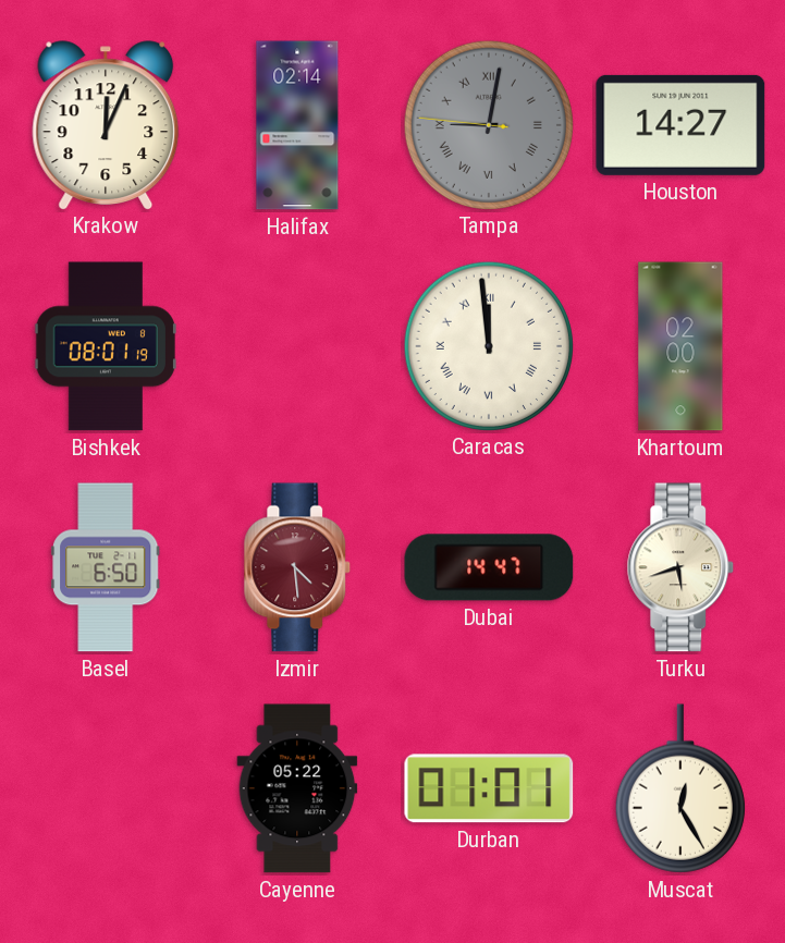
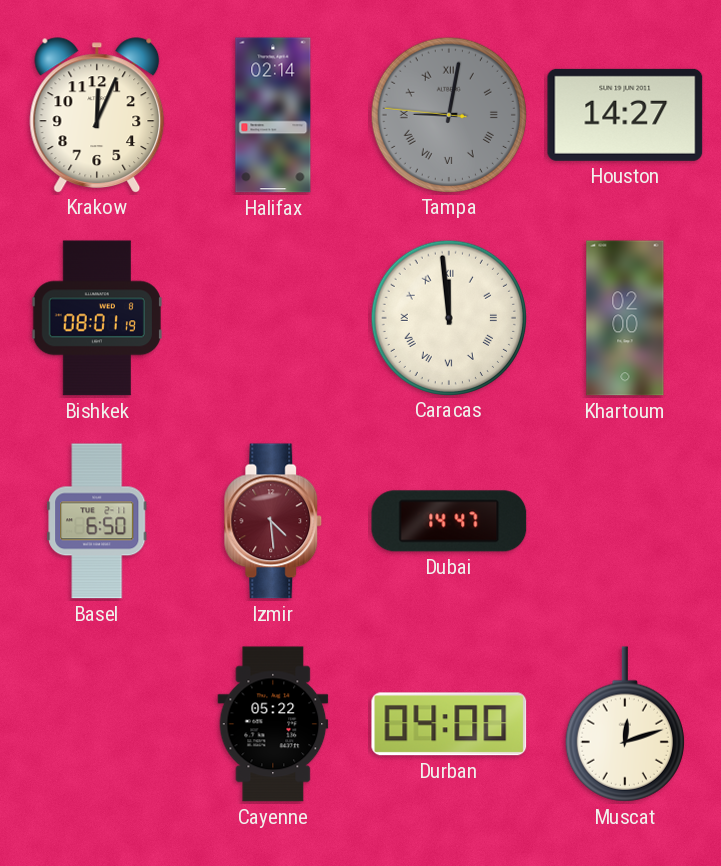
Turku: 5:42 -> none
Durban: 01:01 -> 04:00
Muscat: 12:25 -> 12:12
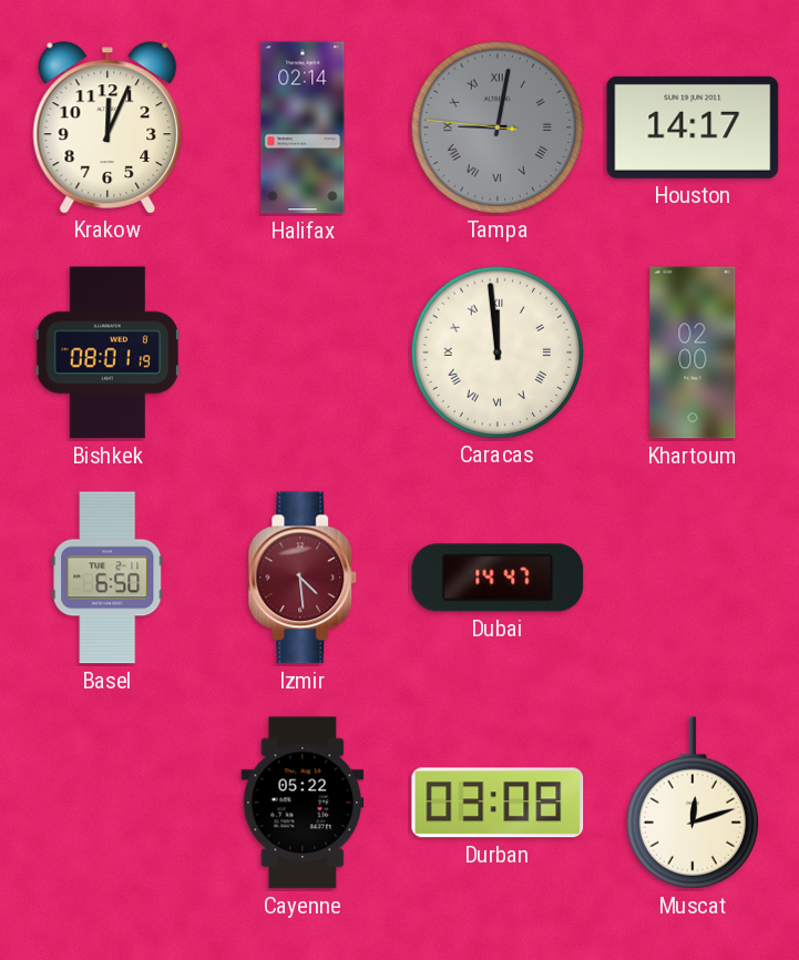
Houston: 14:27 -> 14:17
Durban: 04:00 -> 03:08
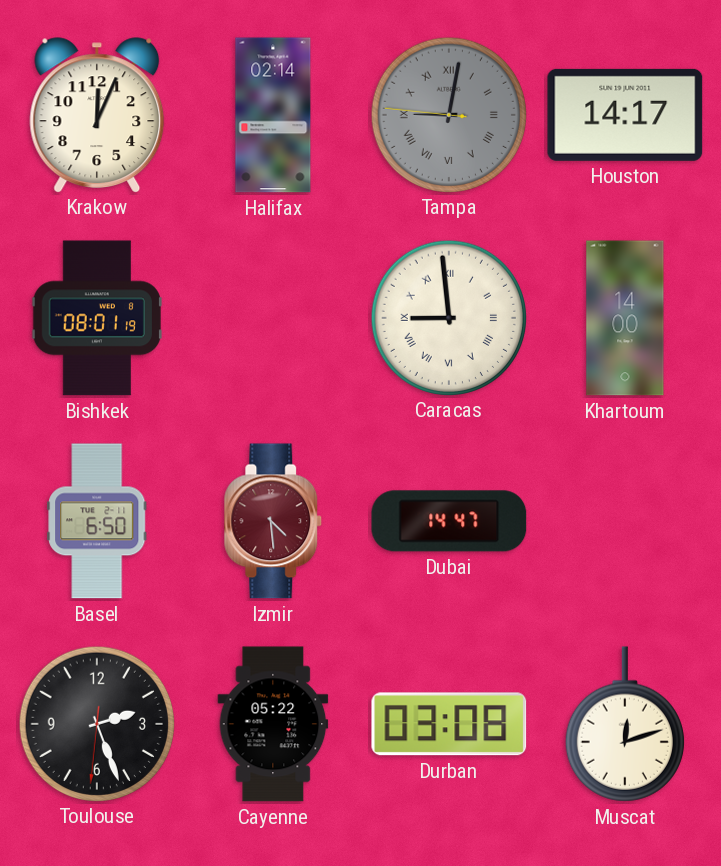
Caracas: 11:59 -> 8:59
Khartoum: 02:00 -> 14:00
Toulouse: none -> 2:26
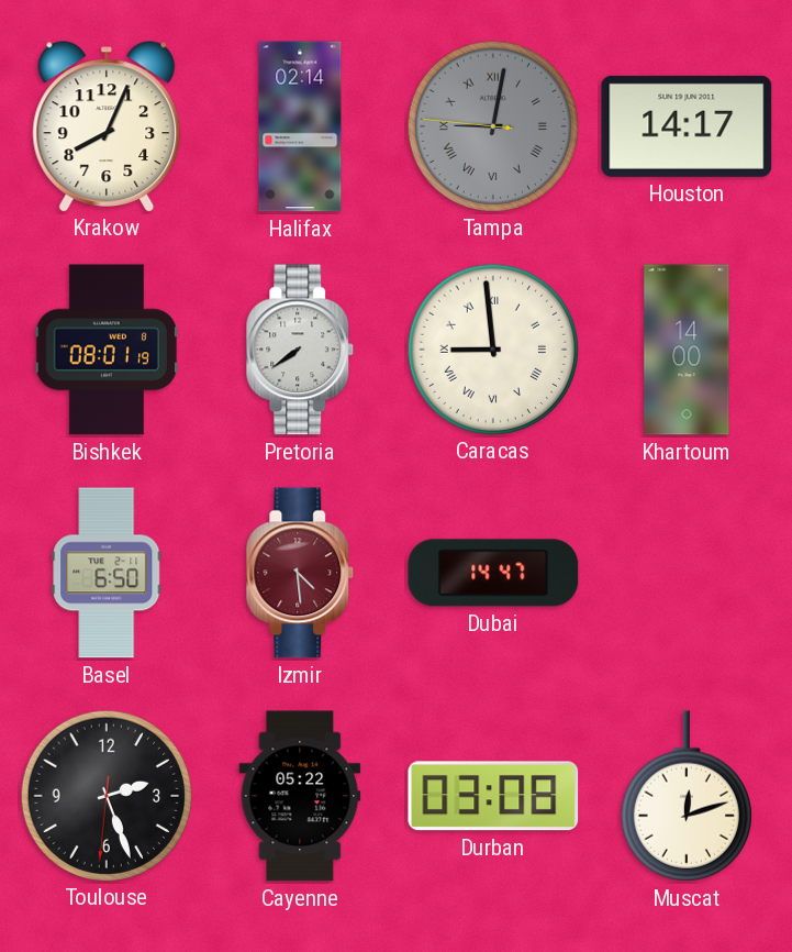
Krakow: 12:04 -> 8:04
Pretoria: none -> 7:39
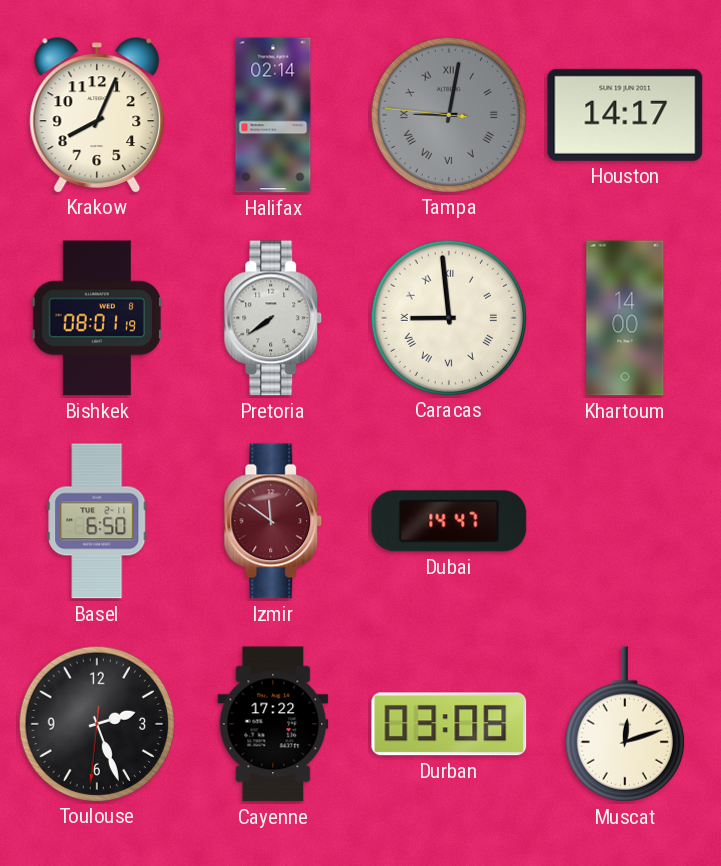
Izmir: 4:29 -> 11:51
Cayenne: 05:22 -> 17:22
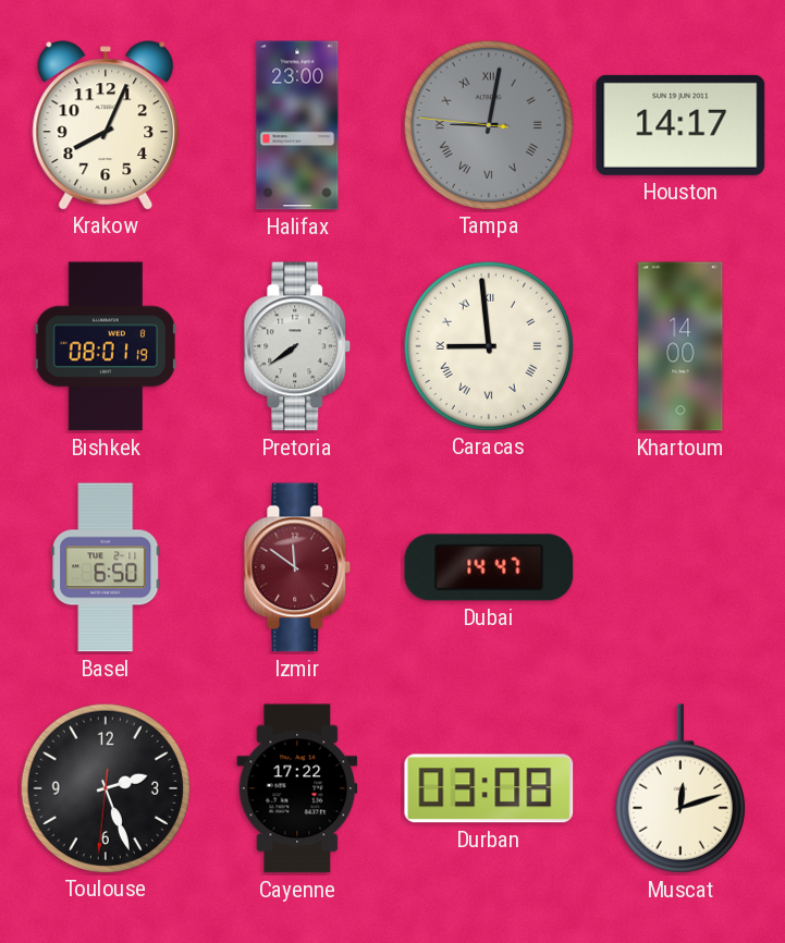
Halifax: 02:14 -> 23:00
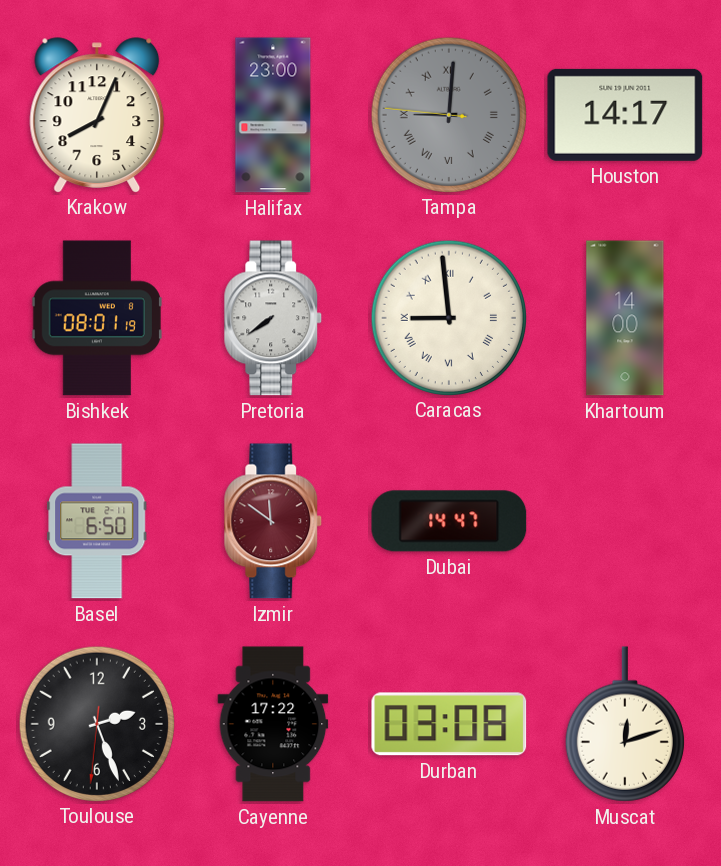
Tampa: 9:01 -> 9:00
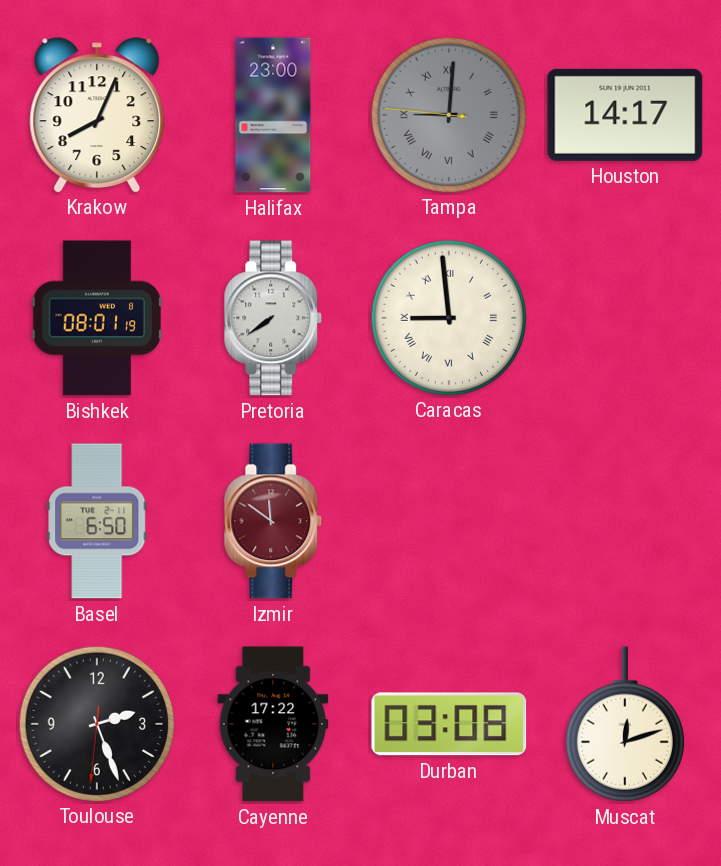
Khartoum: 14:00 -> none
Dubai: 14:47 -> none
